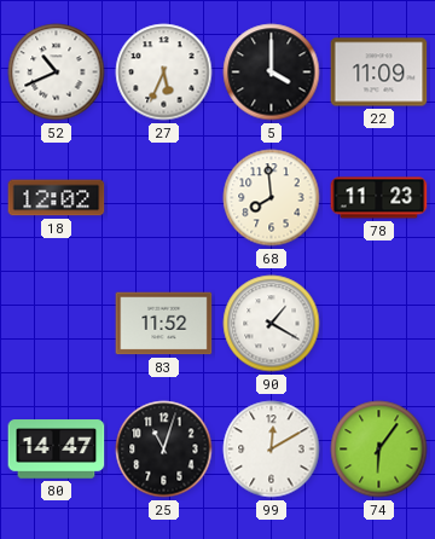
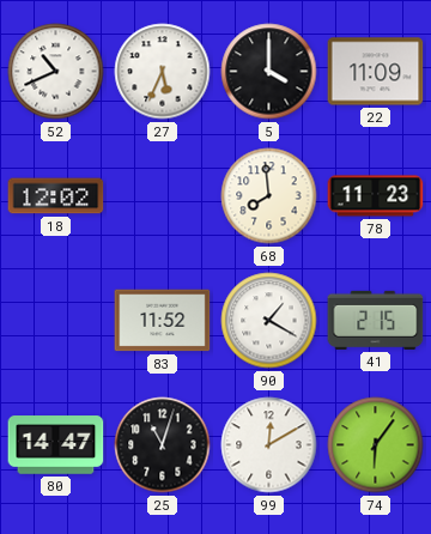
41: none -> 2:15
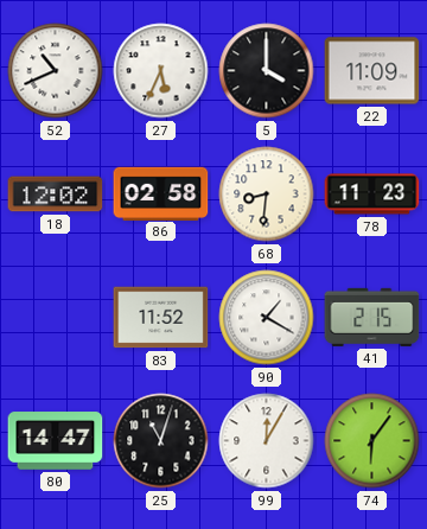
86: none -> 02:58
68: 7:59 -> 8:31
99: 12:10 -> 12:05
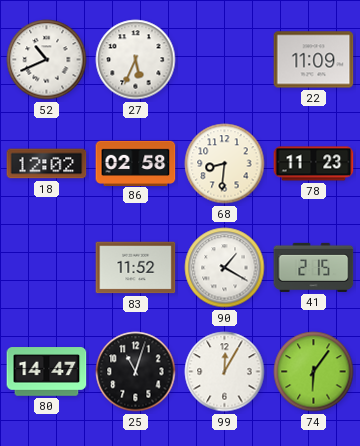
5: 4:00 -> none
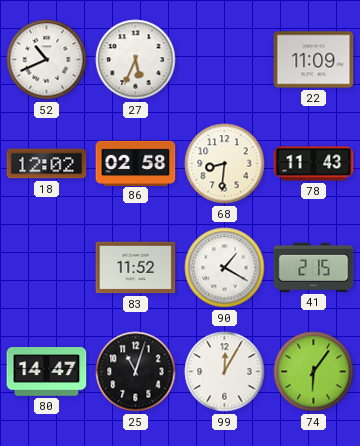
78: 11:23 -> 11:43
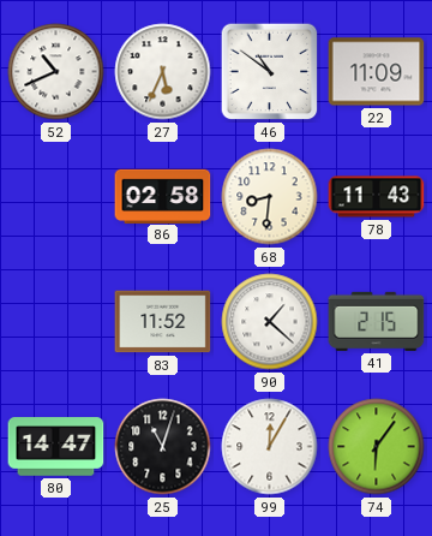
46: none -> 10:51
18: 12:02 -> none
90: 1:20 -> 1:22
